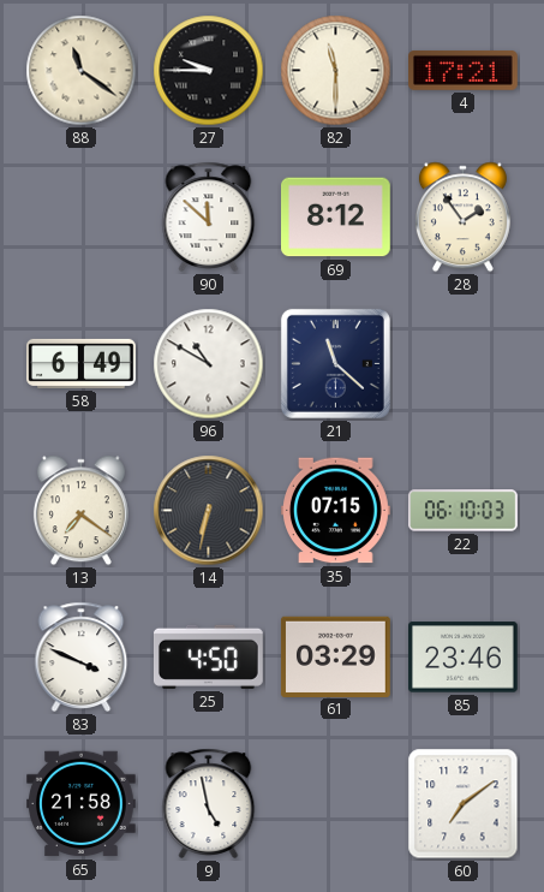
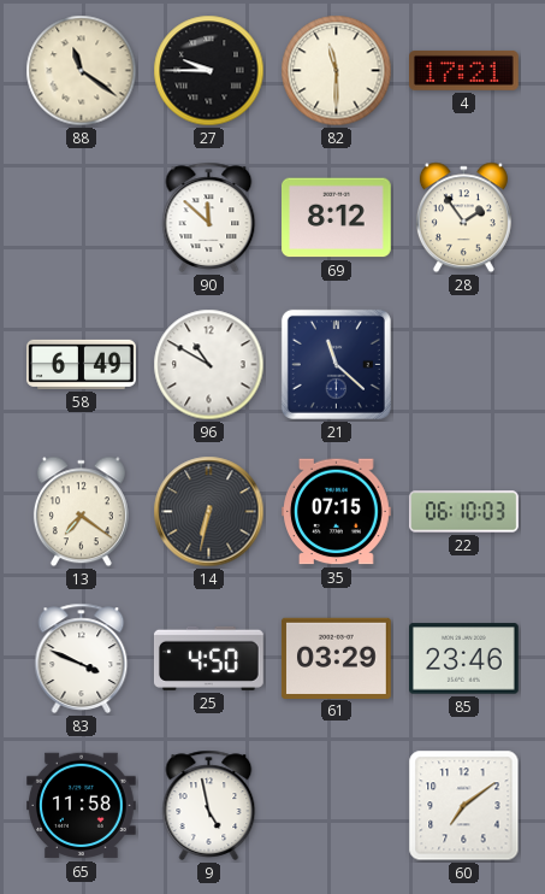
65: 21:58 -> 11:58
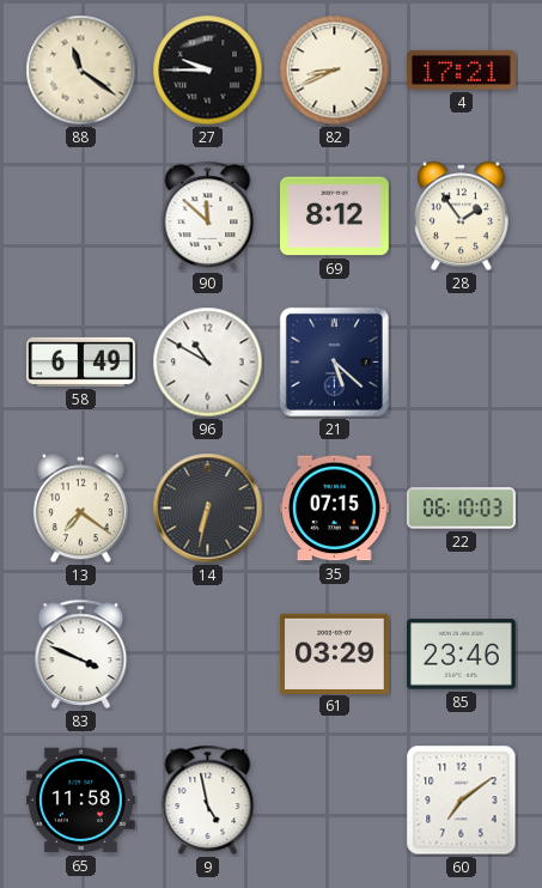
82: 11:30 -> 8:41
21: 11:22 -> 5:22
25: 4:50 -> none
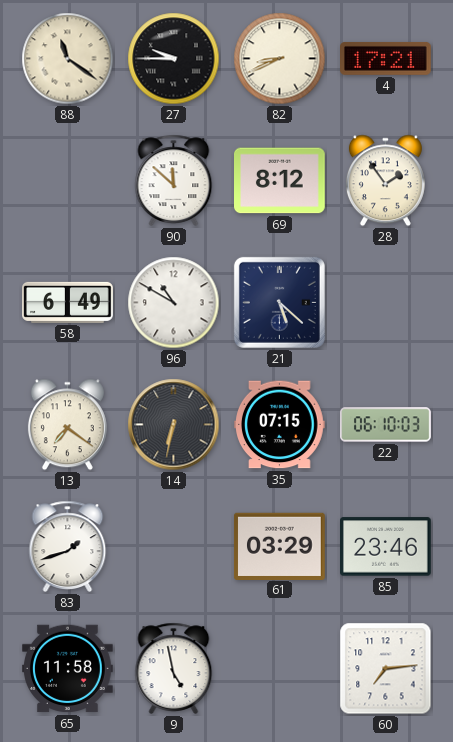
83: 3:49 -> 1:42
60: 7:09 -> 7:14
